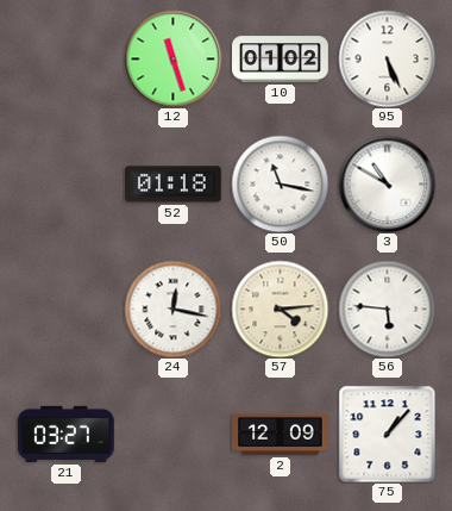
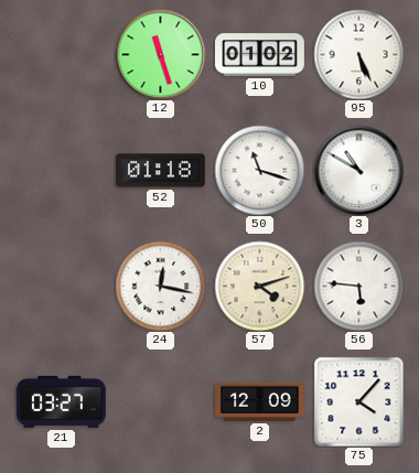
50: 11:17 -> 11:18
57: 4:14 -> 4:12
75: 1:07 -> 4:07
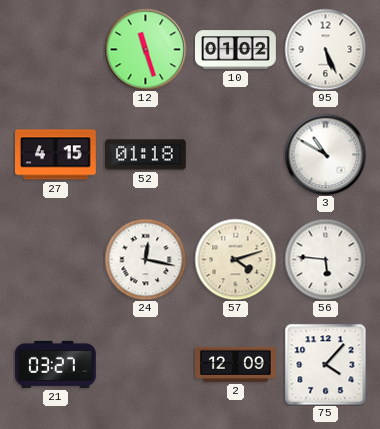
27: none -> 4:15
50: 11:18 -> none
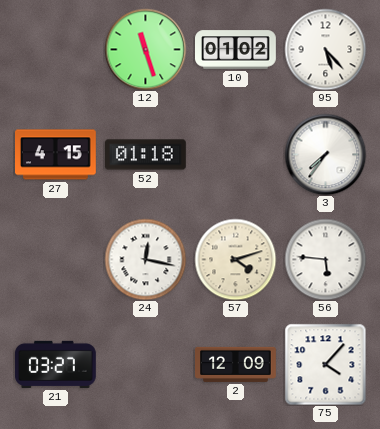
95: 5:26 -> 5:23
3: 10:50 -> 7:36
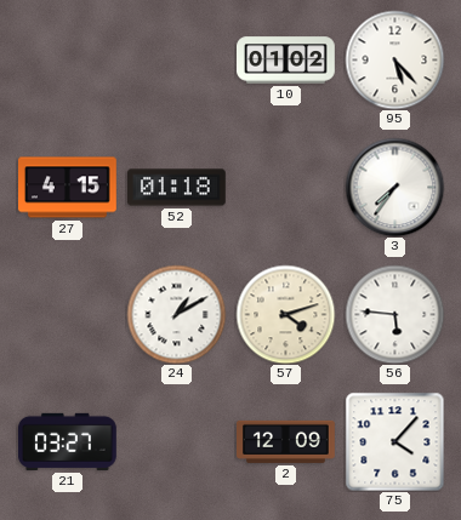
12: 11:27 -> none
24: 12:17 -> 1:10
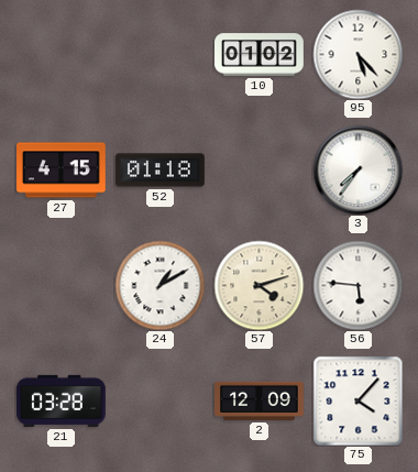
21: 03:27 -> 03:28
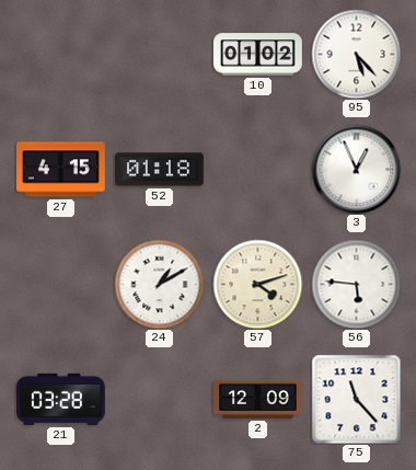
3: 7:36 -> 12:56
75: 4:07 -> 11:23
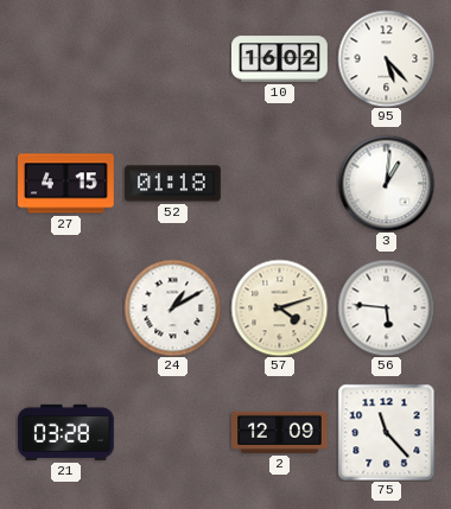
10: 01:02 -> 16:02
3: 12:56 -> 1:01
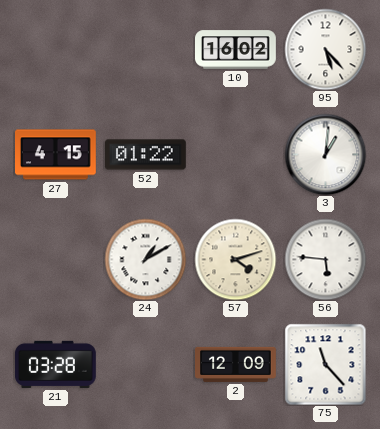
52: 01:18 -> 01:22
